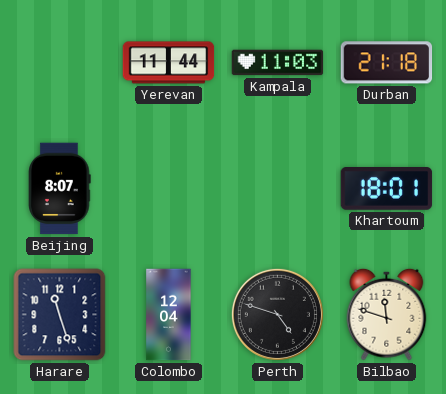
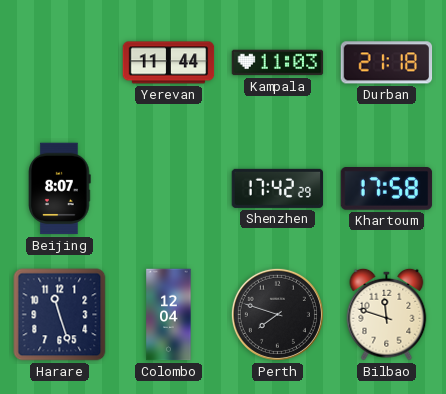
Shenzhen: none -> 17:42
Khartoum: 18:01 -> 17:58
Perth: 4:48 -> 7:48
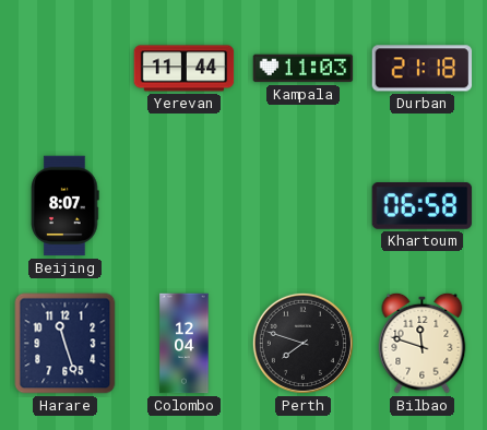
Shenzhen: 17:42 -> none
Khartoum: 17:58 -> 06:58
